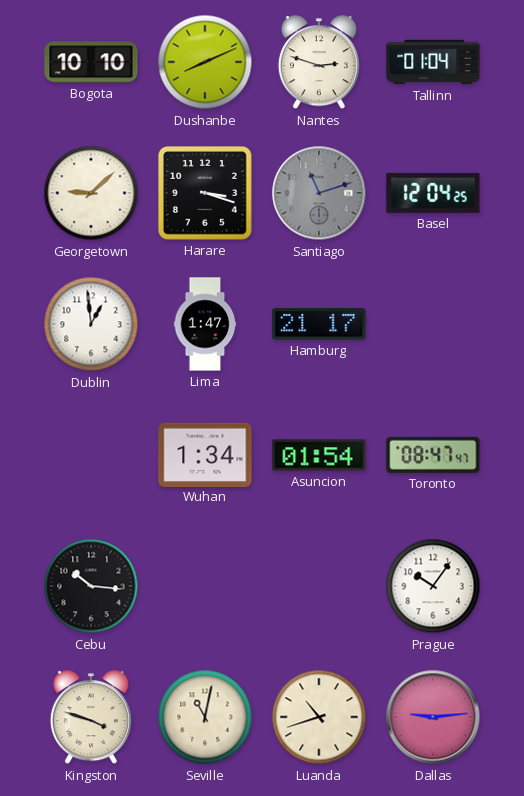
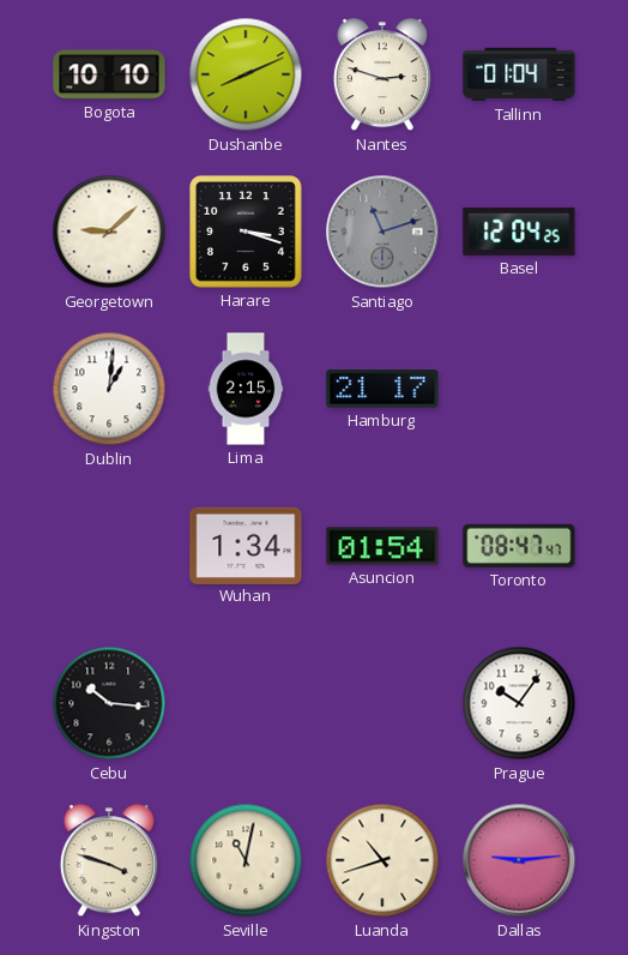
Dublin: 12:59 -> 1:01
Lima: 1:47 -> 2:15
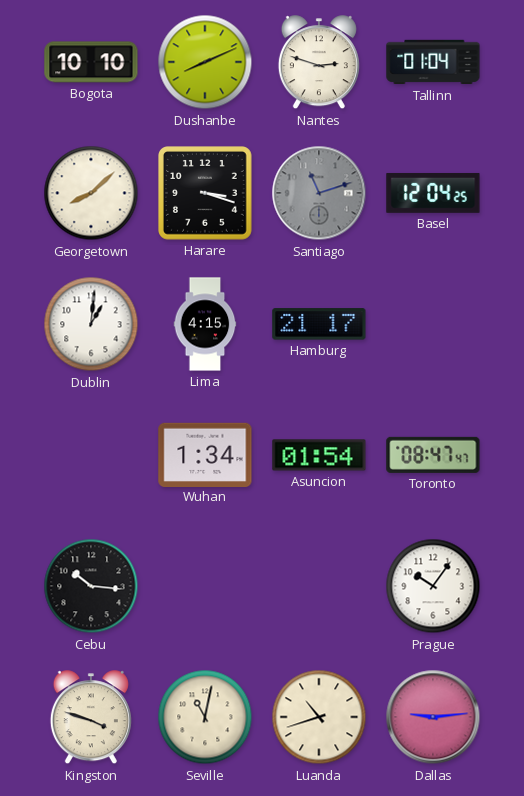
Georgetown: 9:08 -> 8:08
Lima: 2:15 -> 4:15
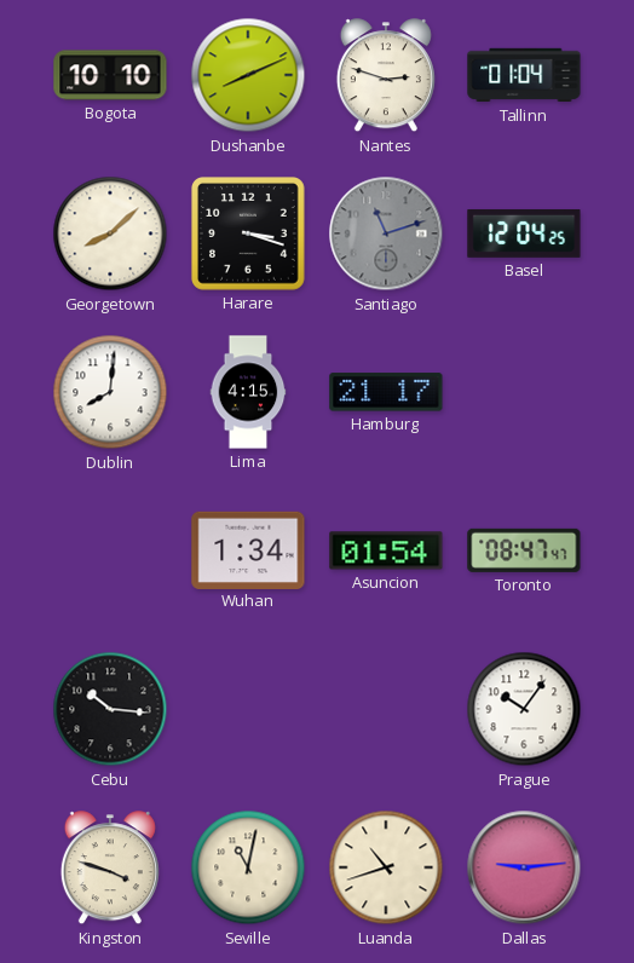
Dublin: 1:01 -> 8:01
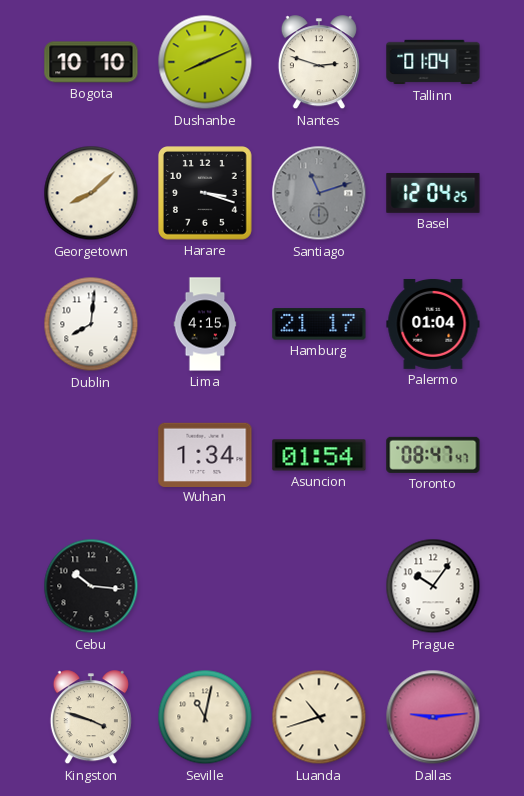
Palermo: none -> 01:04
